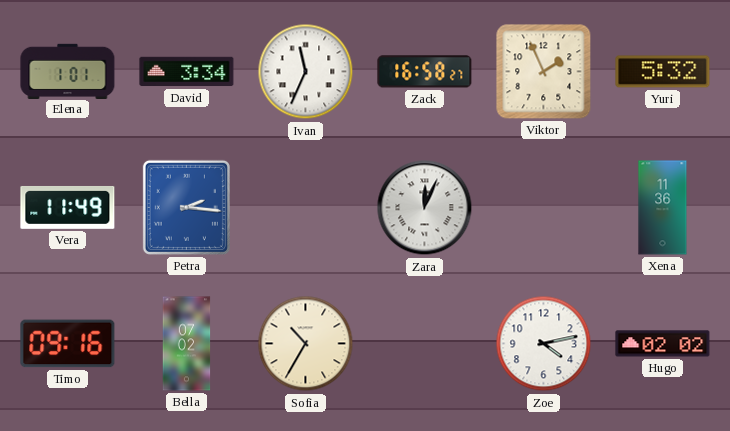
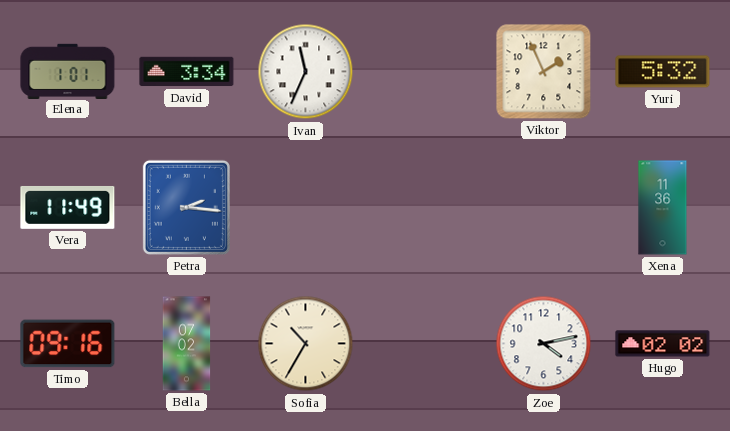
Zack: 16:58 -> none
Zara: 12:04 -> none
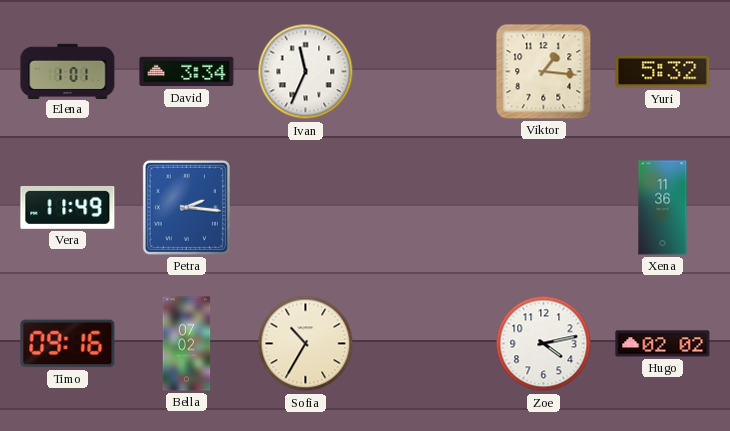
Viktor: 1:56 -> 1:16
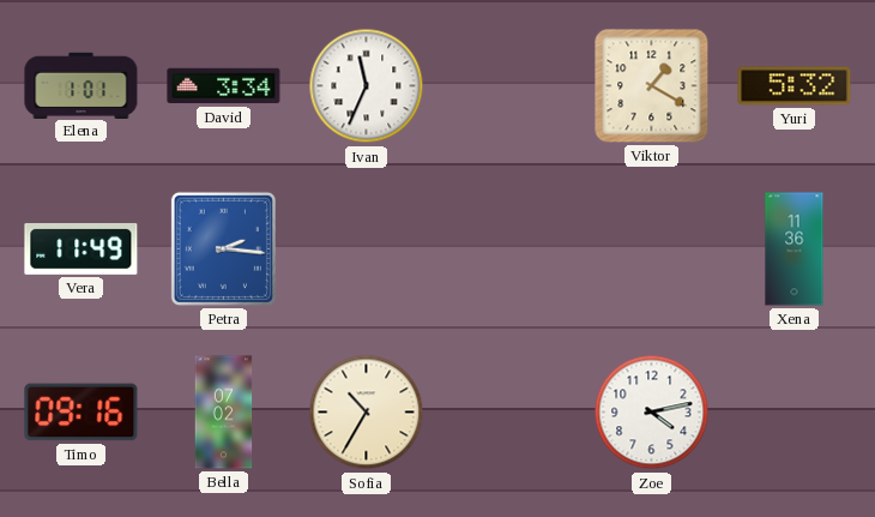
Viktor: 1:16 -> 1:20
Hugo: 02:02 -> none
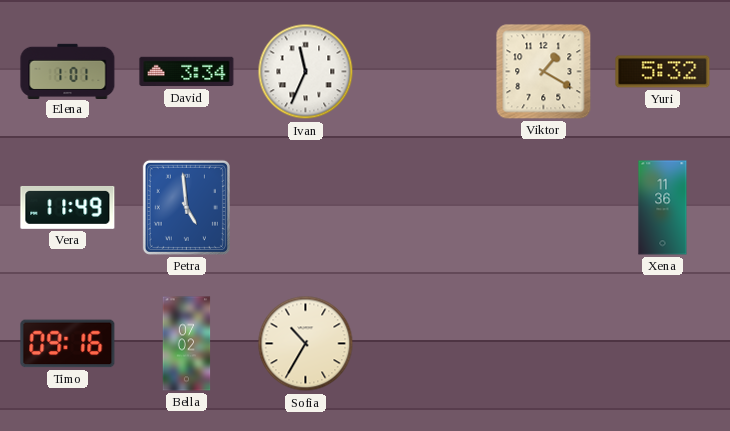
Petra: 2:16 -> 4:59
Zoe: 4:13 -> none
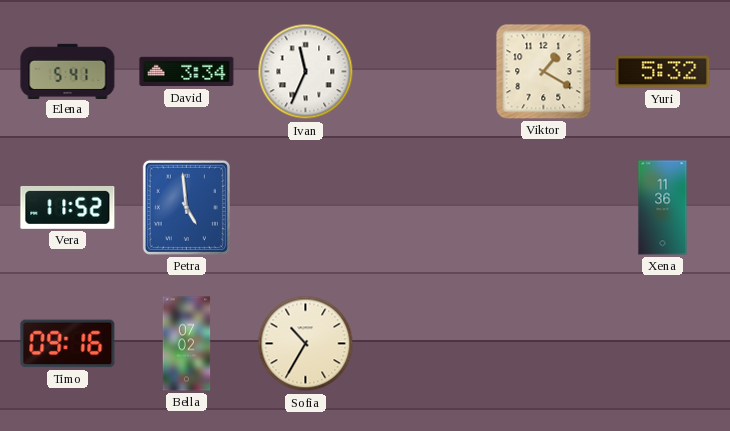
Elena: 1:01 -> 5:41
Vera: 11:49 -> 11:52
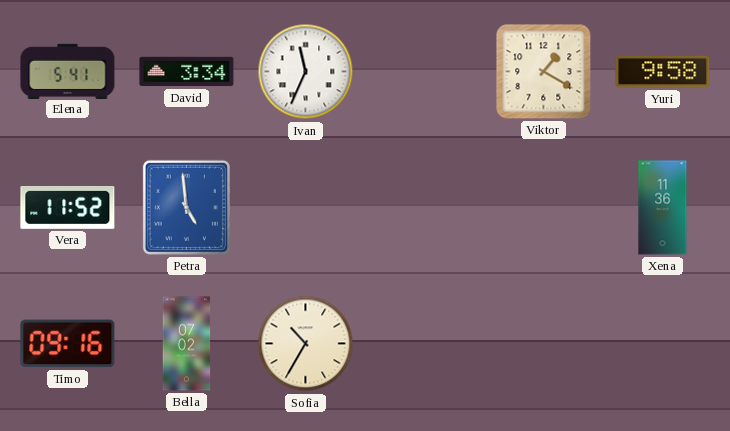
Yuri: 5:32 -> 9:58
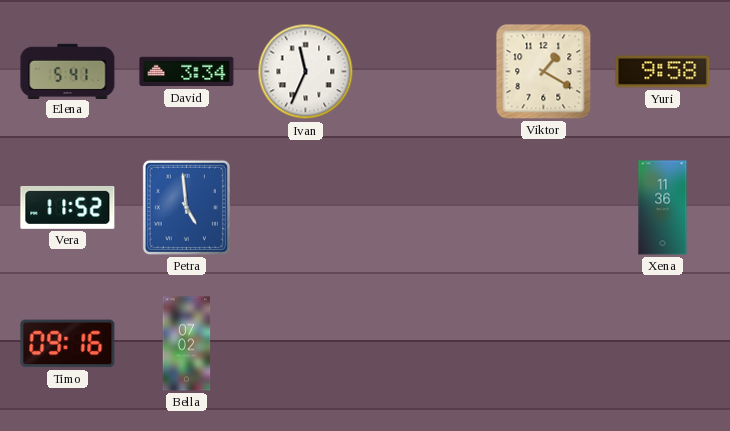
Sofia: 10:35 -> none
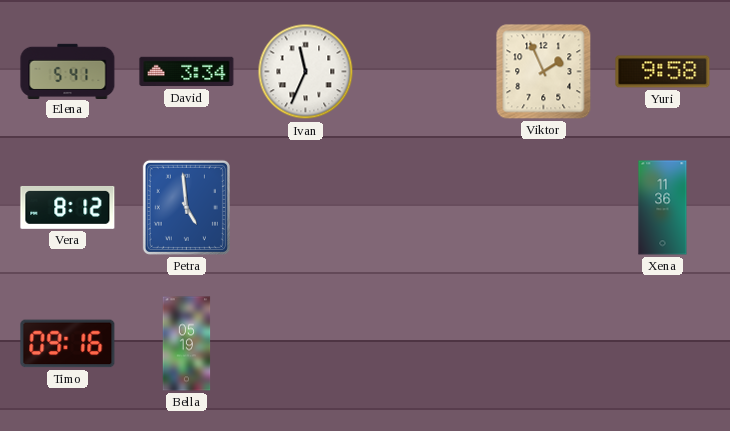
Viktor: 1:20 -> 1:56
Vera: 11:52 -> 8:12
Bella: 07:02 -> 05:19
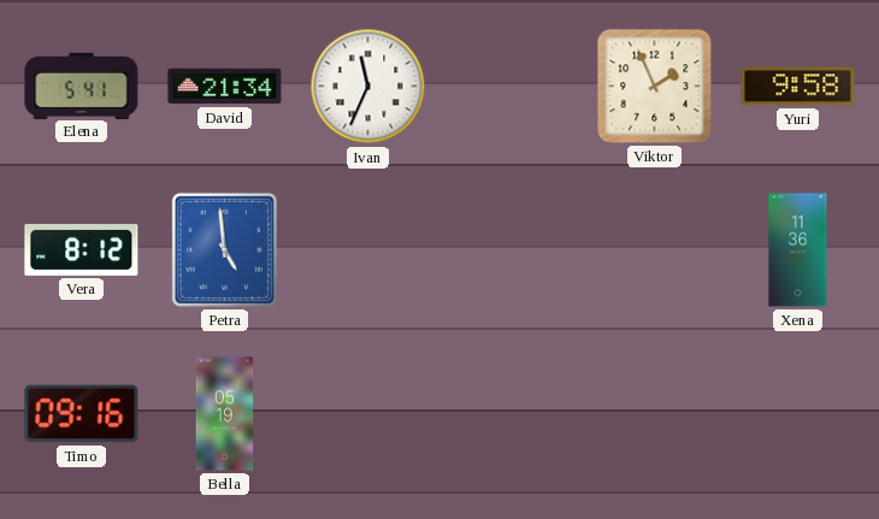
David: 3:34 -> 21:34
